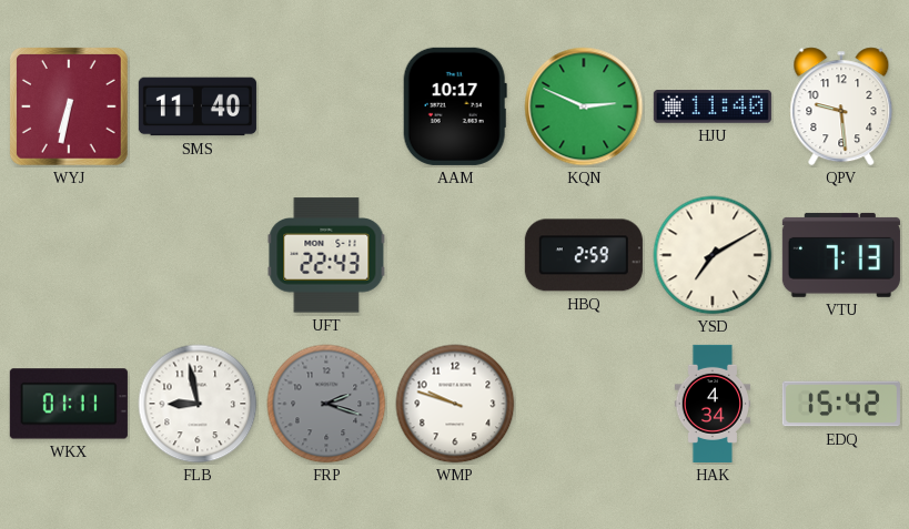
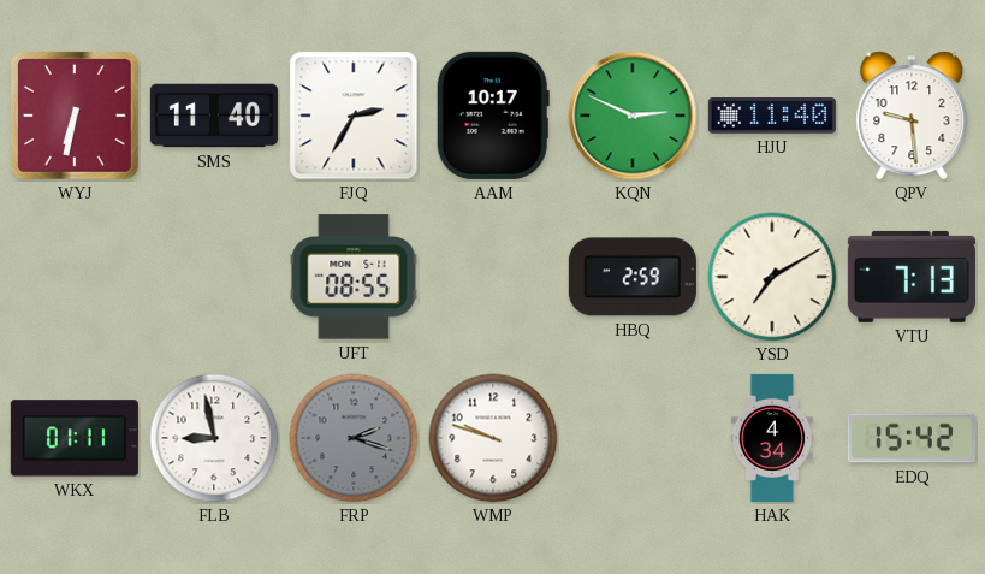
FJQ: none -> 2:35
UFT: 22:43 -> 08:55
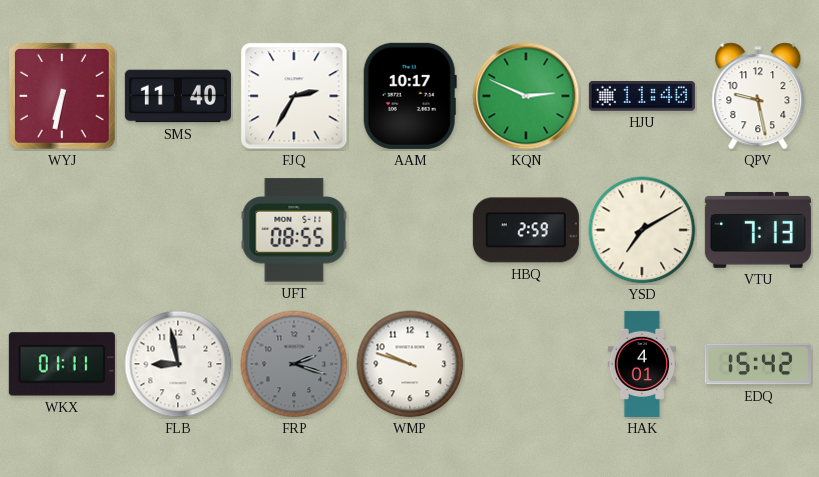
QPV: 9:29 -> 9:28
HAK: 4:34 -> 4:01
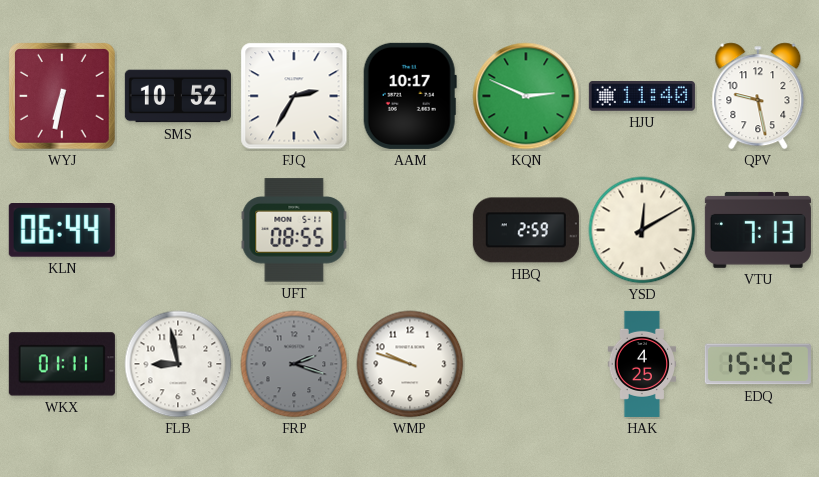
SMS: 11:40 -> 10:52
KLN: none -> 06:44
YSD: 7:10 -> 12:10
HAK: 4:01 -> 4:25
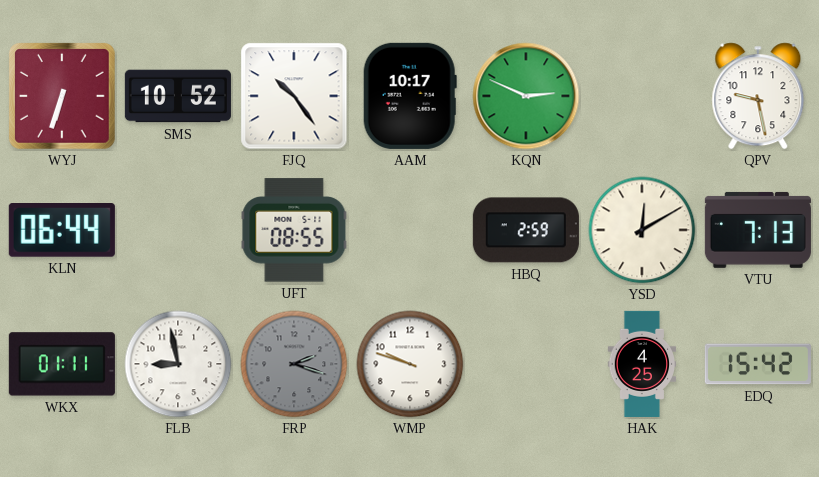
WYJ: 6:32 -> 6:33
FJQ: 2:35 -> 10:24
HJU: 11:40 -> none
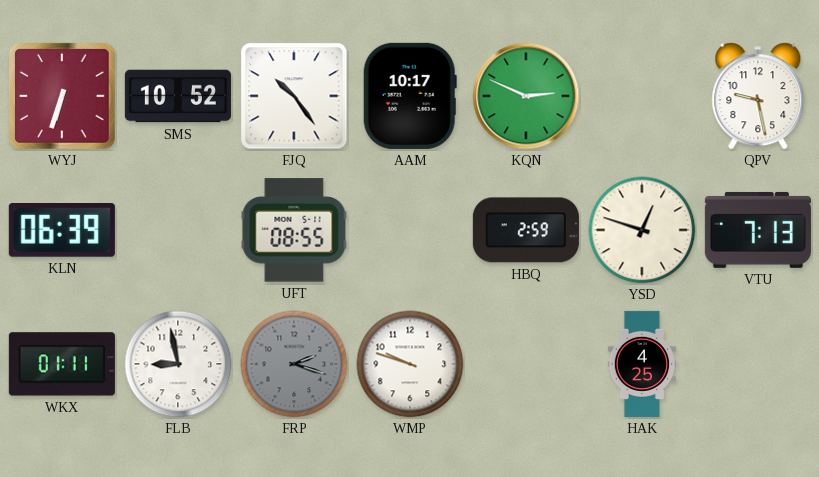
KLN: 06:44 -> 06:39
YSD: 12:10 -> 12:48
EDQ: 15:42 -> none
